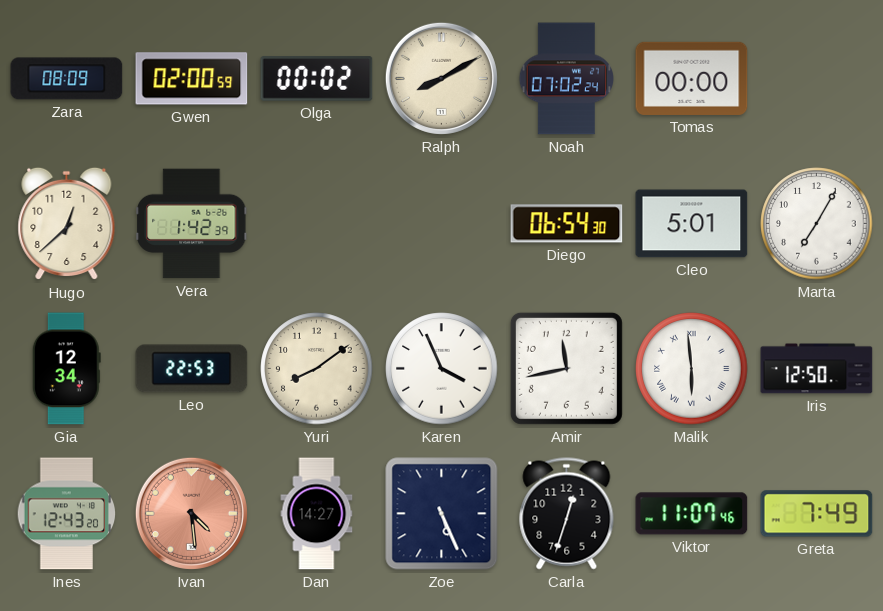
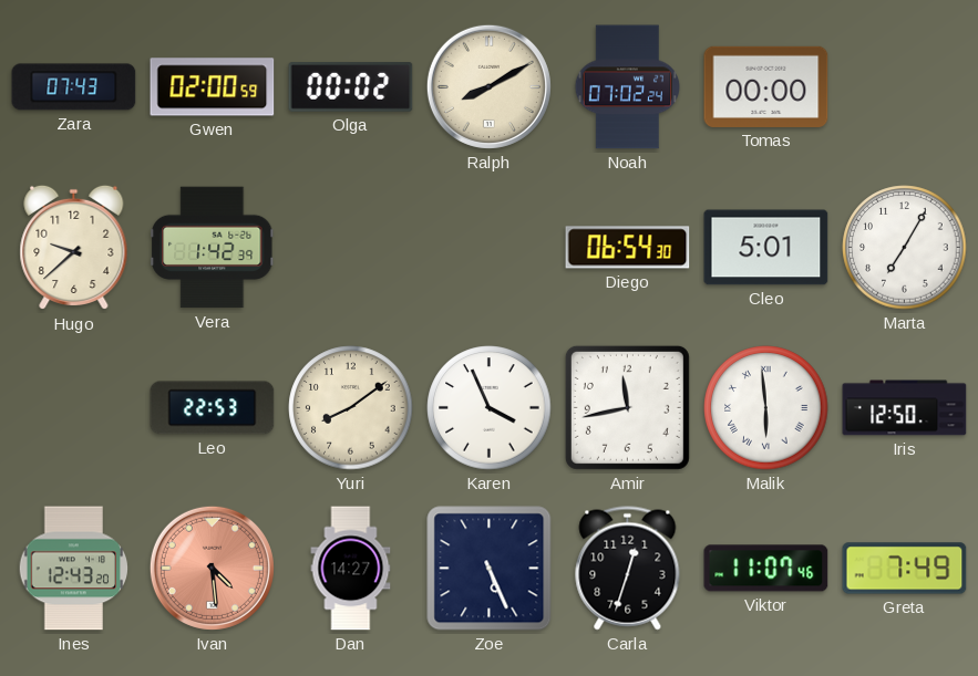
Zara: 08:09 -> 07:43
Hugo: 12:38 -> 9:38
Gia: 12:34 -> none
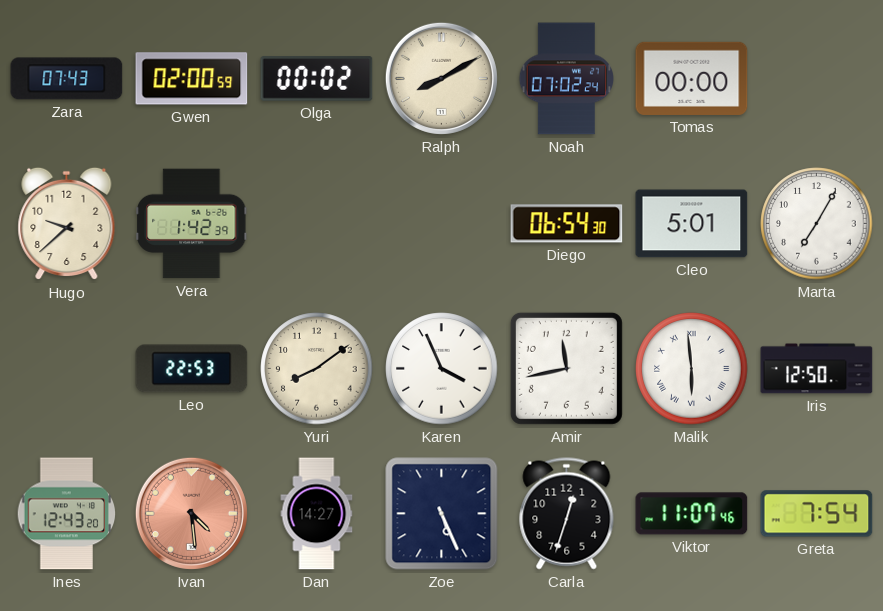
Greta: 7:49 -> 7:54
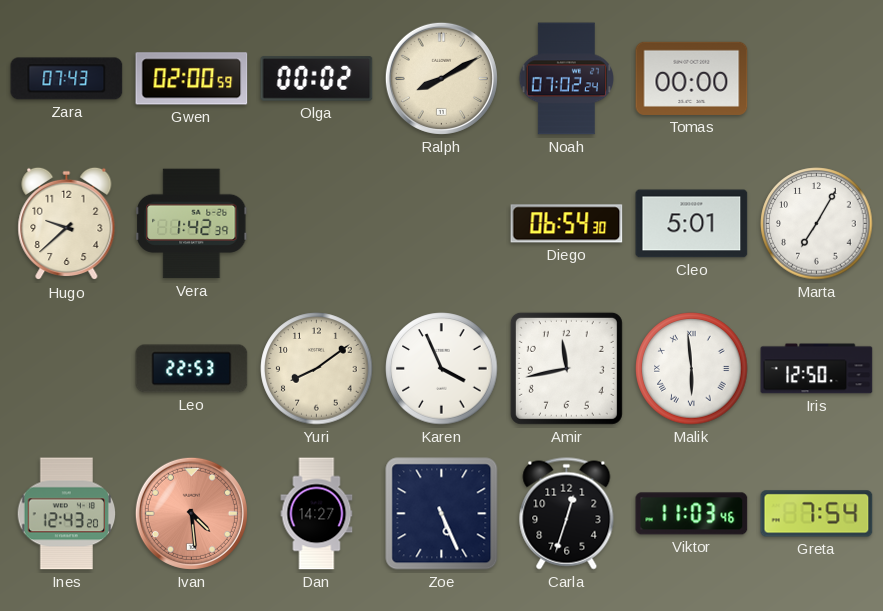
Viktor: 11:07 -> 11:03
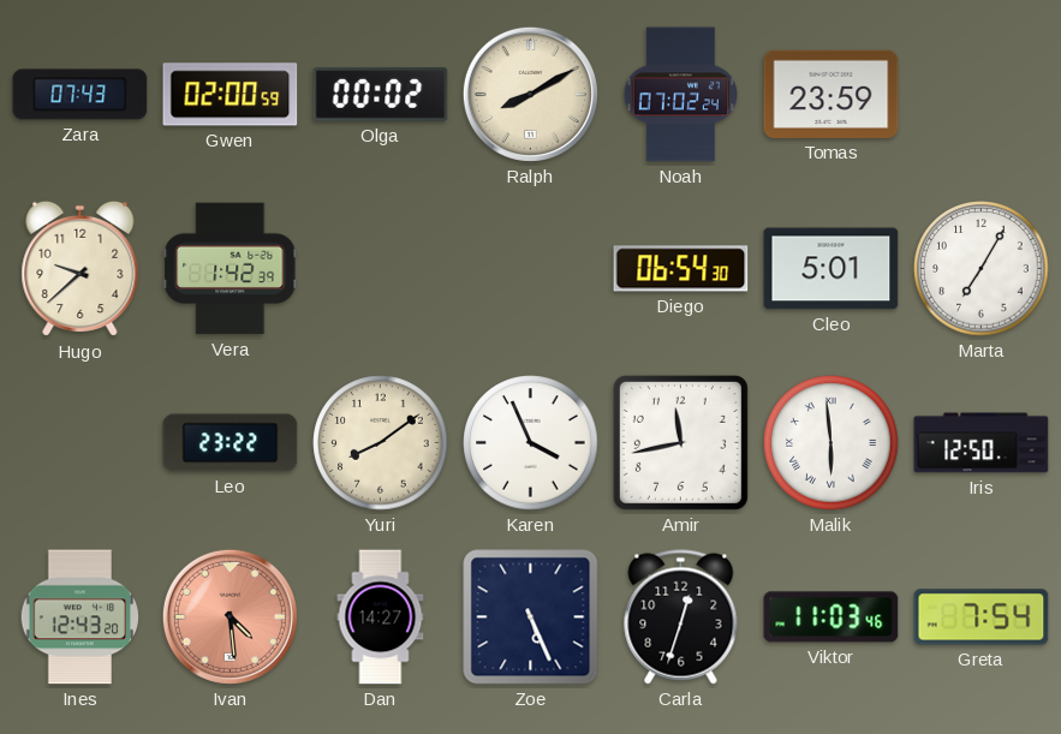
Tomas: 00:00 -> 23:59
Leo: 22:53 -> 23:22
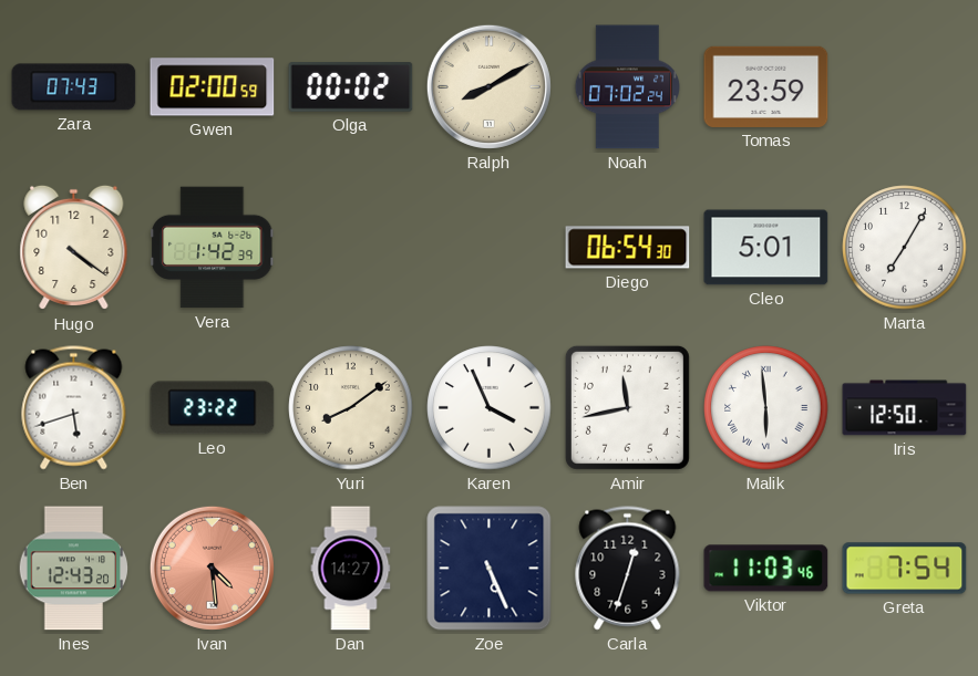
Hugo: 9:38 -> 4:21
Ben: none -> 5:42
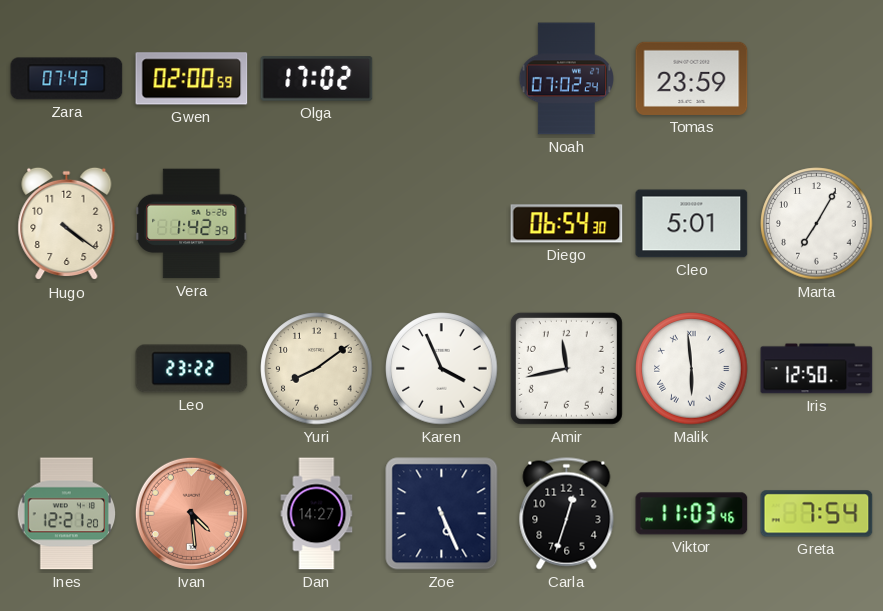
Olga: 00:02 -> 17:02
Ralph: 8:10 -> none
Ben: 5:42 -> none
Ines: 12:43 -> 12:21
